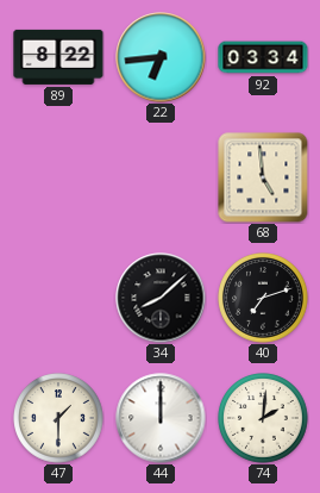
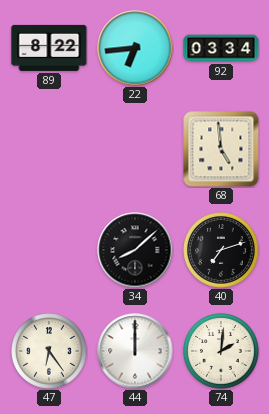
47: 1:30 -> 6:24
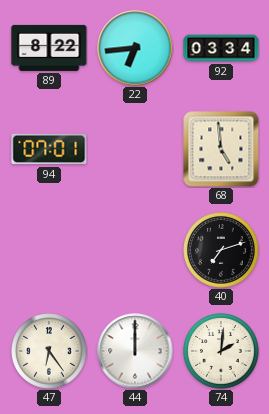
94: none -> 07:01
34: 8:08 -> none
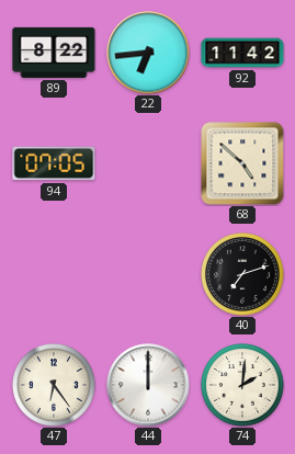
92: 03:34 -> 11:42
94: 07:01 -> 07:05
68: 4:59 -> 4:52
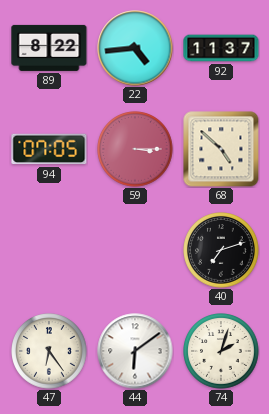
22: 6:44 -> 4:44
92: 11:42 -> 11:37
59: none -> 3:15
44: 12:00 -> 6:09
74: 2:01 -> 2:03
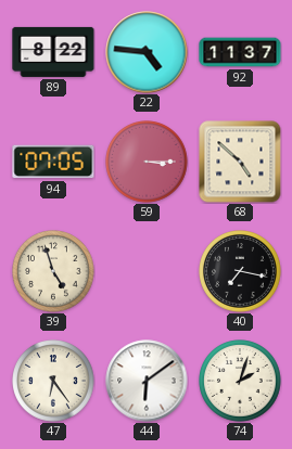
22: 4:44 -> 4:46
39: none -> 4:57
40: 7:12 -> 7:17
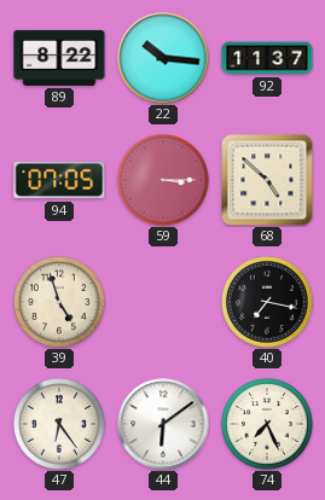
22: 4:46 -> 10:16
74: 2:03 -> 7:26
